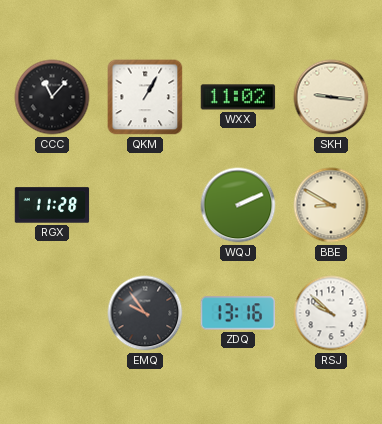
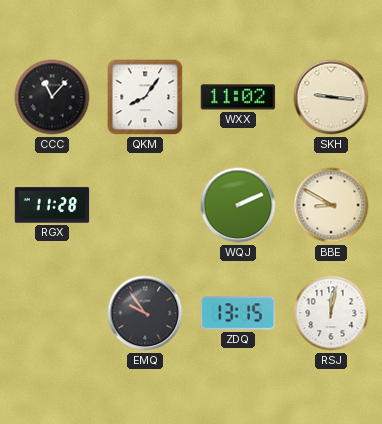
QKM: 1:05 -> 8:06
ZDQ: 13:16 -> 13:15
RSJ: 9:52 -> 12:02
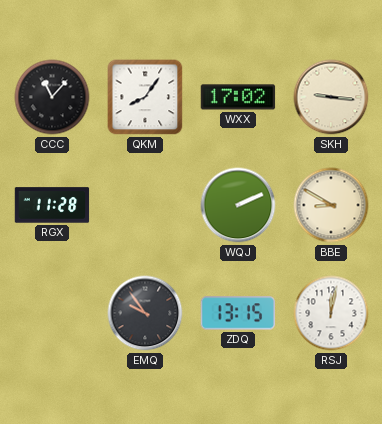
WXX: 11:02 -> 17:02
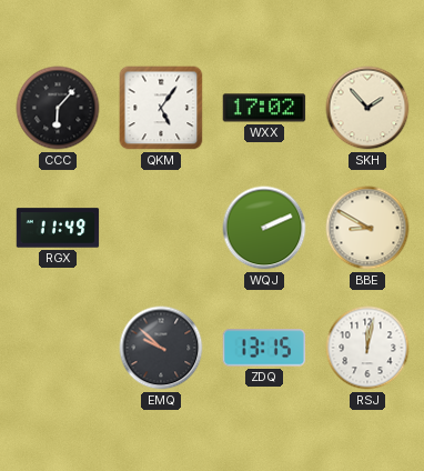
CCC: 11:07 -> 6:07
QKM: 8:06 -> 5:06
SKH: 9:16 -> 1:53
RGX: 11:28 -> 11:49
EMQ: 9:54 -> 9:52
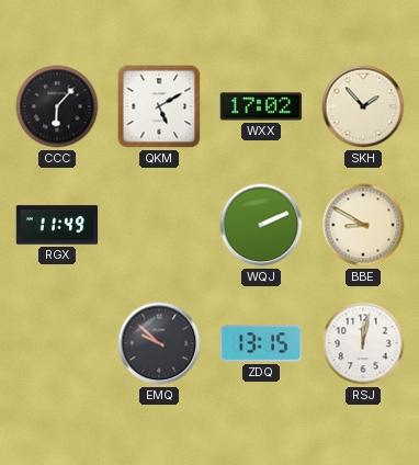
QKM: 5:06 -> 5:10
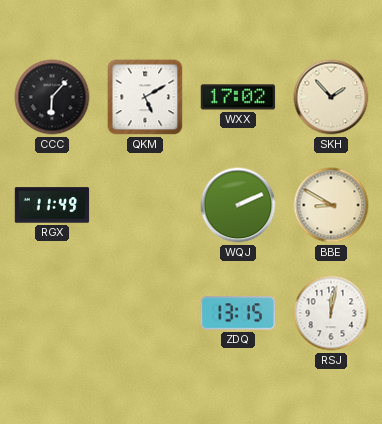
EMQ: 9:52 -> none
